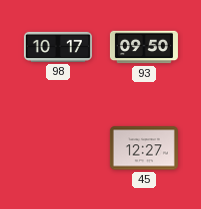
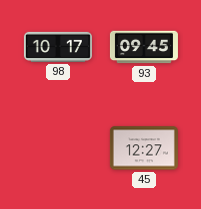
93: 09:50 -> 09:45
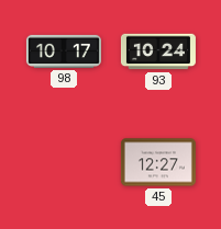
93: 09:45 -> 10:24
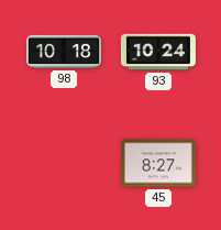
98: 10:17 -> 10:18
45: 12:27 -> 8:27
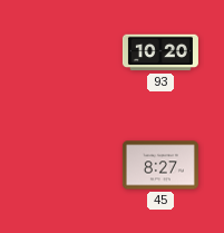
98: 10:18 -> none
93: 10:24 -> 10:20
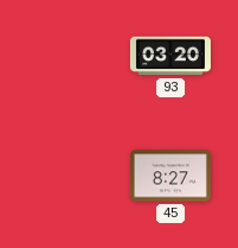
93: 10:20 -> 03:20
